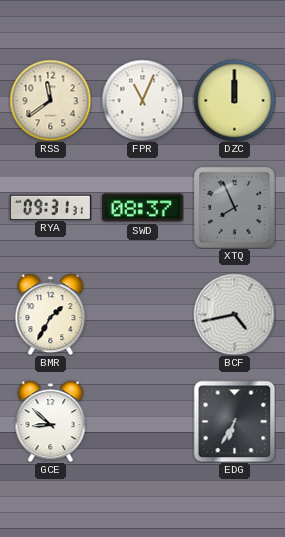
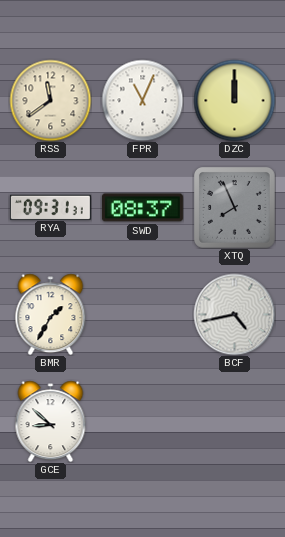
EDG: 6:35 -> none
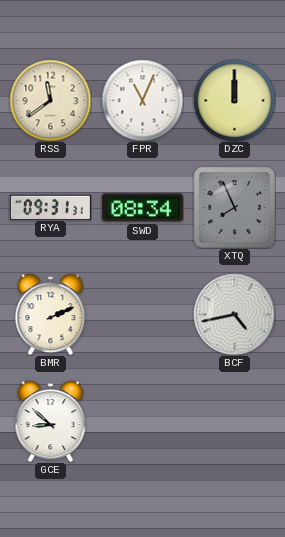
SWD: 08:37 -> 08:34
BMR: 1:35 -> 2:11
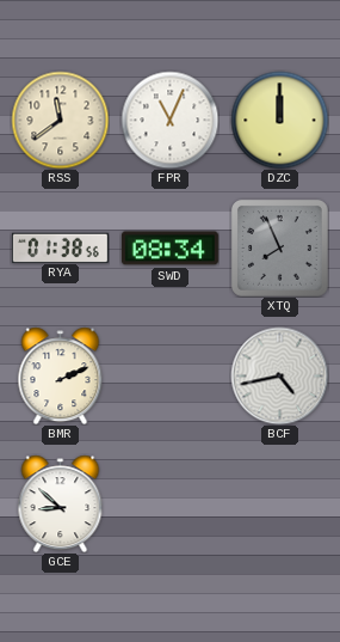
RYA: 09:31 -> 01:38
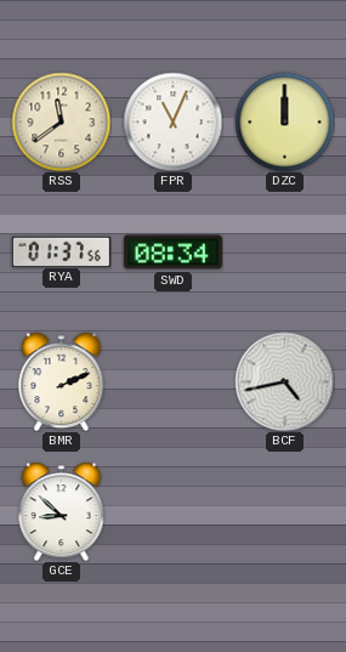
RYA: 01:38 -> 01:37
XTQ: 7:56 -> none
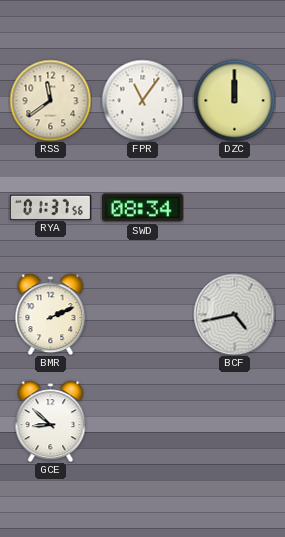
FPR: 11:04 -> 11:06
